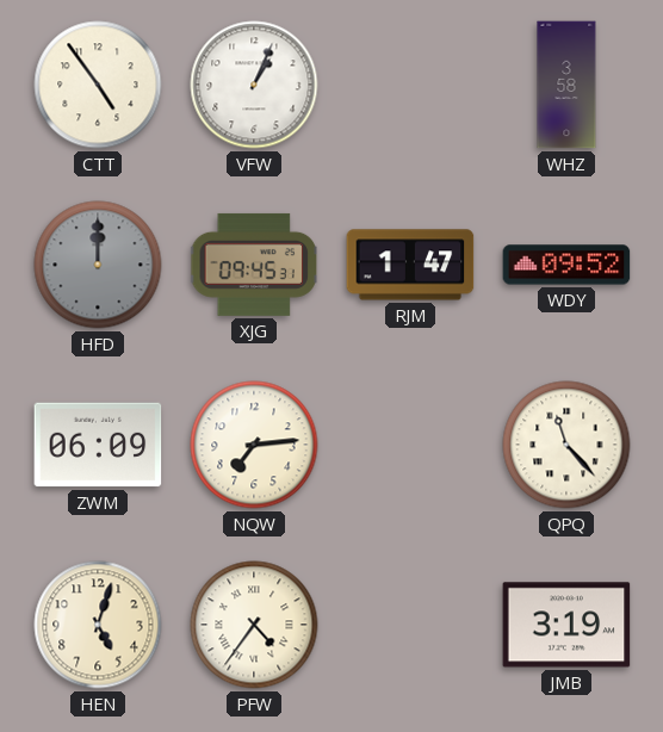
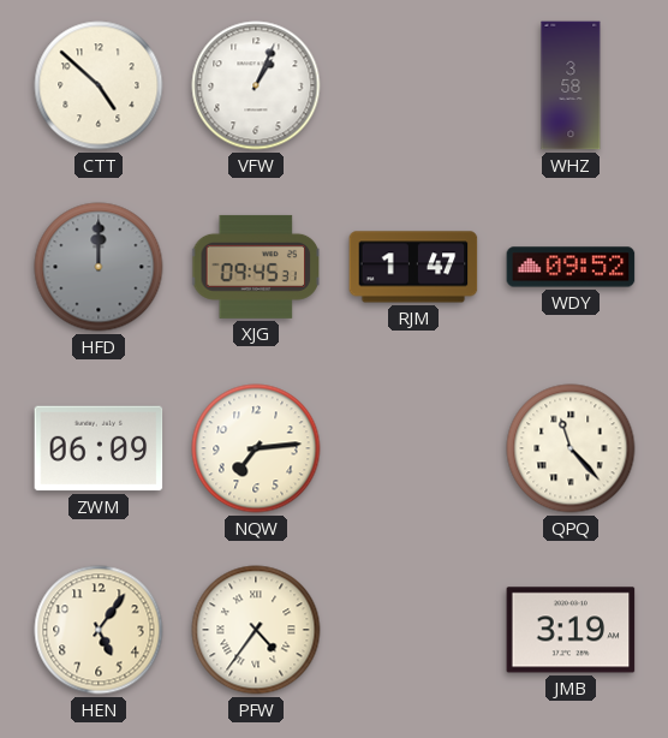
CTT: 4:54 -> 4:52
HEN: 5:03 -> 5:06
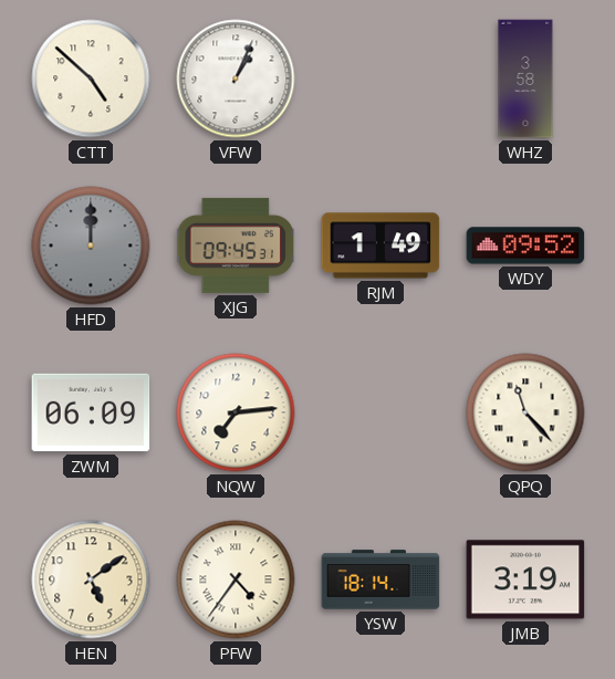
RJM: 1:47 -> 1:49
HEN: 5:06 -> 5:09
YSW: none -> 18:14
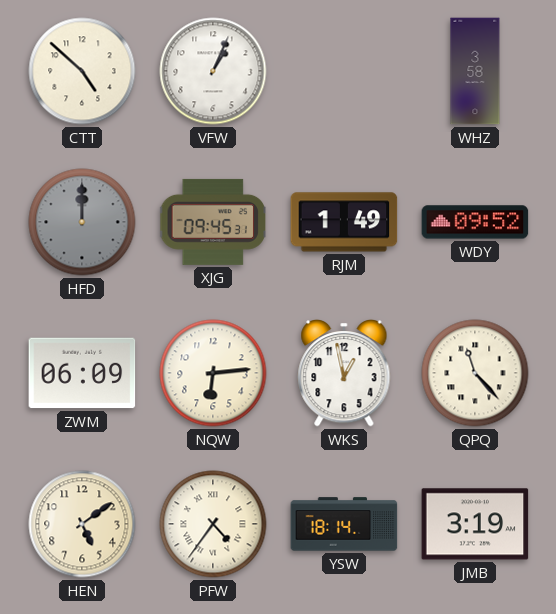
NQW: 7:14 -> 6:14
WKS: none -> 12:58
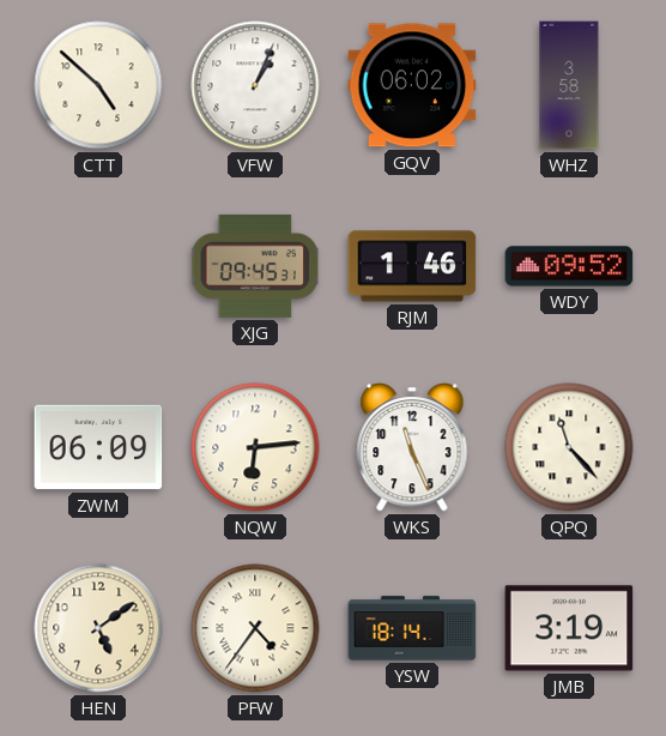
GQV: none -> 06:02
HFD: 12:00 -> none
RJM: 1:49 -> 1:46
WKS: 12:58 -> 11:26
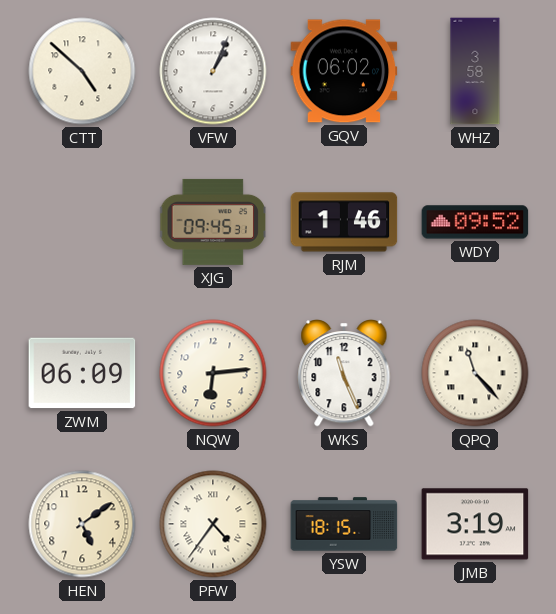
YSW: 18:14 -> 18:15
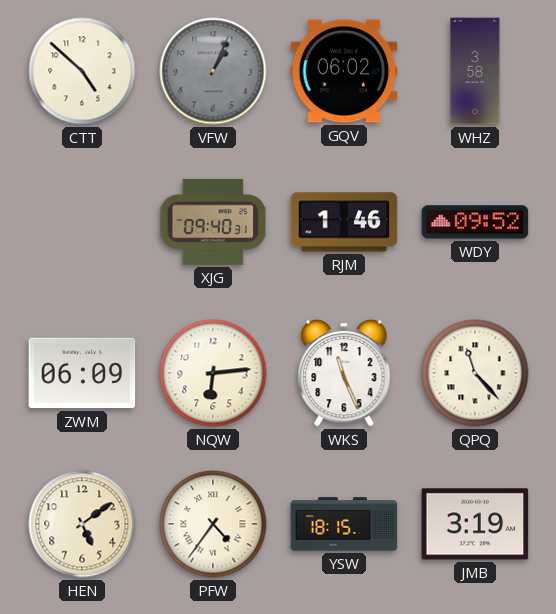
VFW dial: white -> grey
XJG: 09:45 -> 09:40
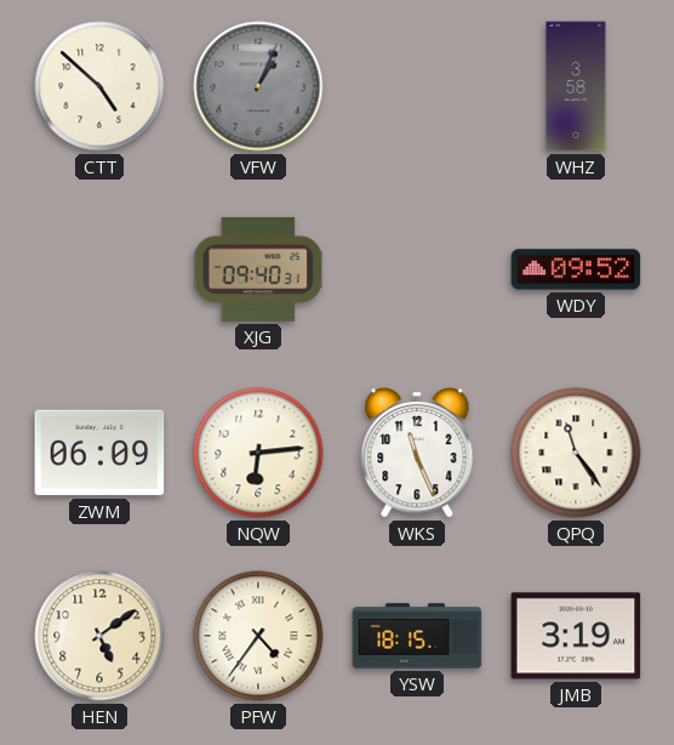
GQV: 06:02 -> none
RJM: 1:46 -> none
QPQ: 11:23 -> 11:24
